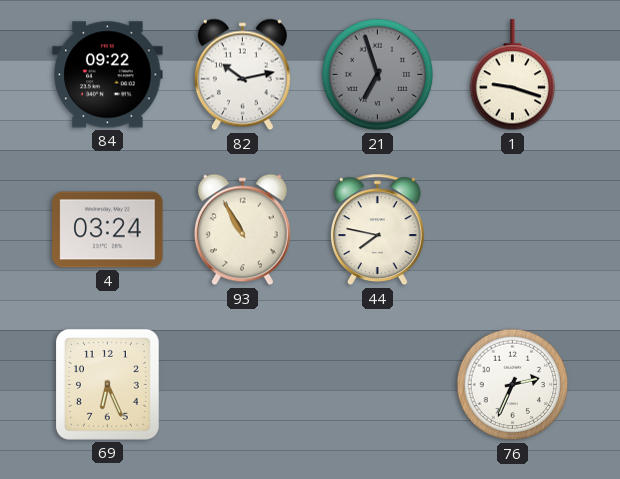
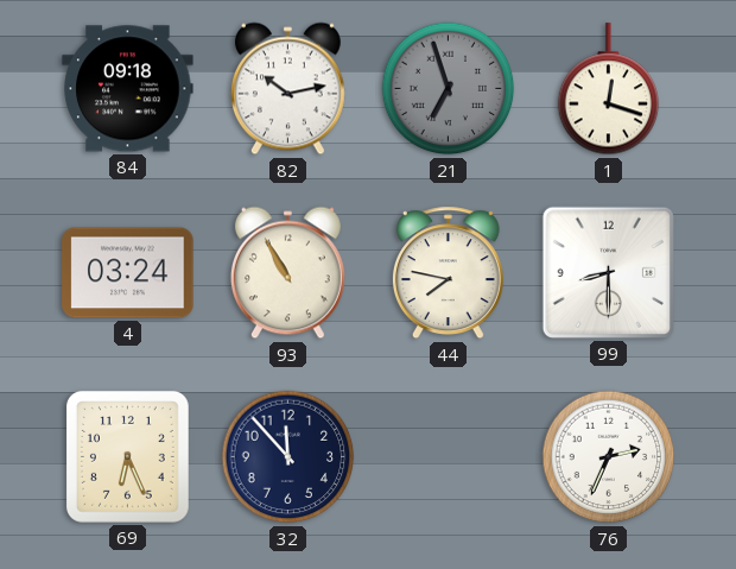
84: 09:22 -> 09:18
1: 9:18 -> 12:18
99: none -> 8:30
32: none -> 11:53
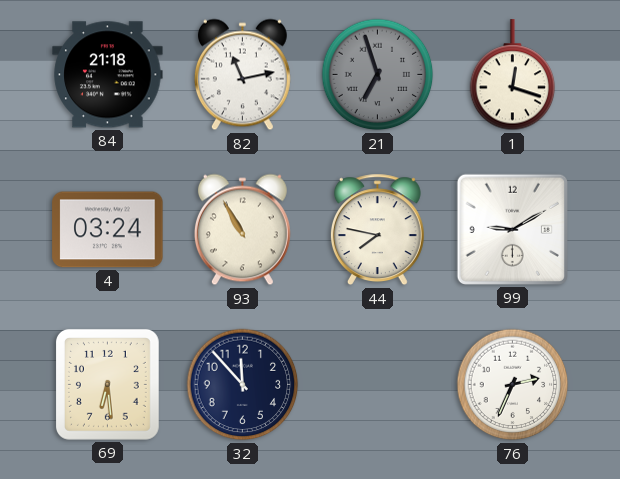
84: 09:18 -> 21:18
82: 10:13 -> 11:13
99: 8:30 -> 9:10
69: 6:26 -> 6:29
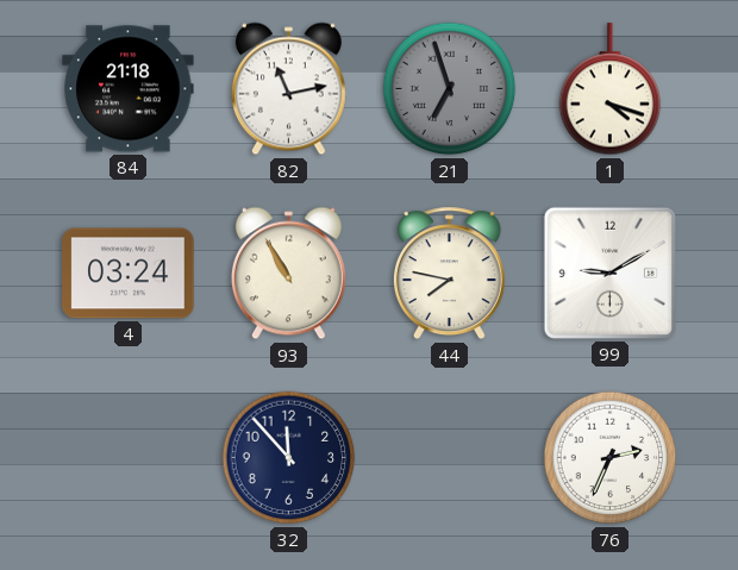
1: 12:18 -> 4:18
69: 6:29 -> none
